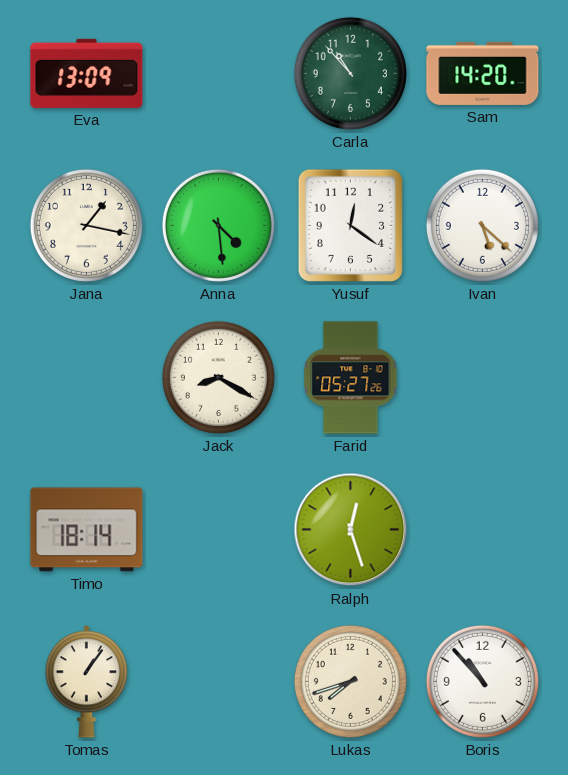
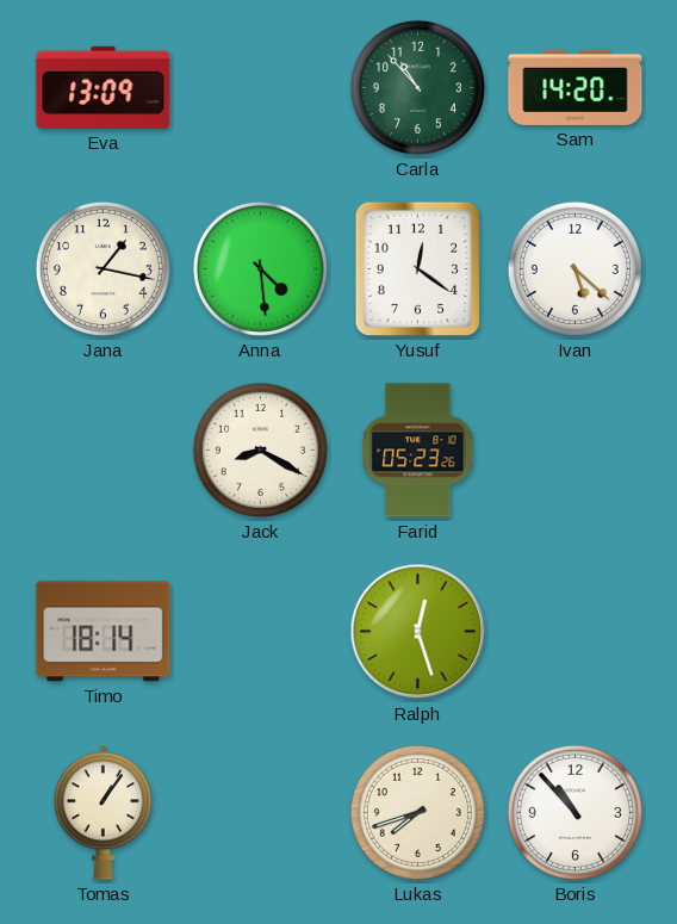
Farid: 05:27 -> 05:23
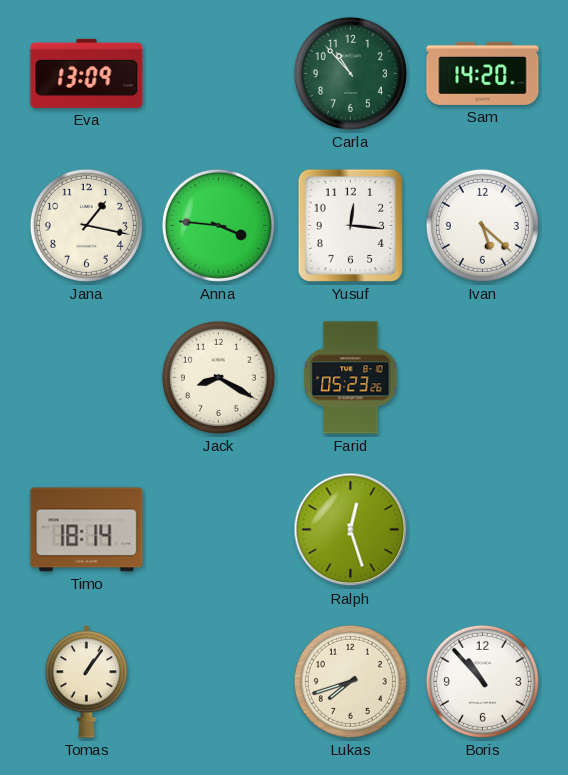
Anna: 4:29 -> 3:46
Yusuf: 12:21 -> 12:16
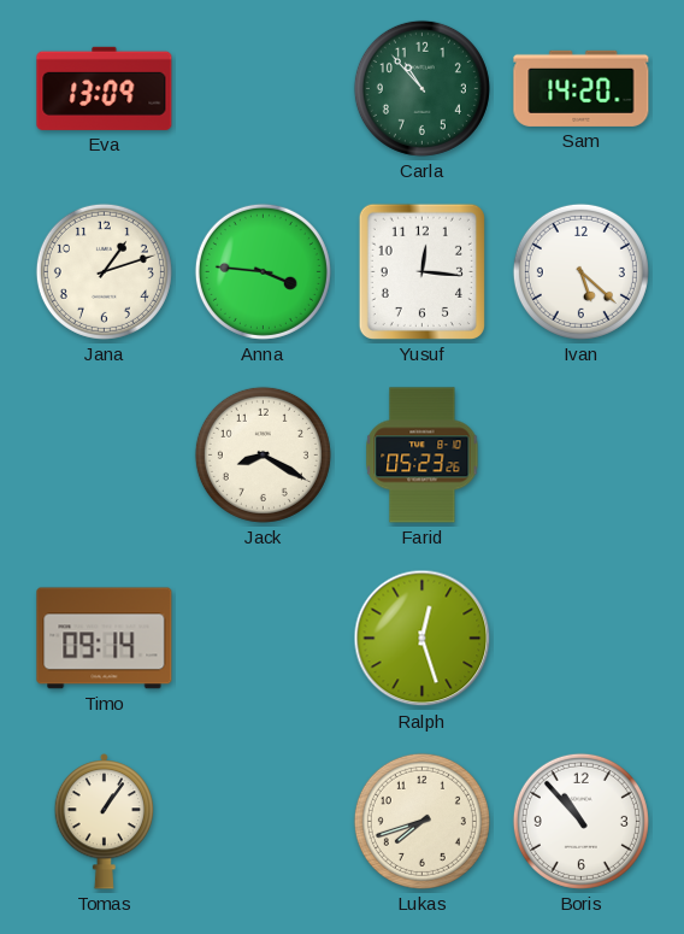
Jana: 1:17 -> 1:12
Timo: 18:14 -> 09:14
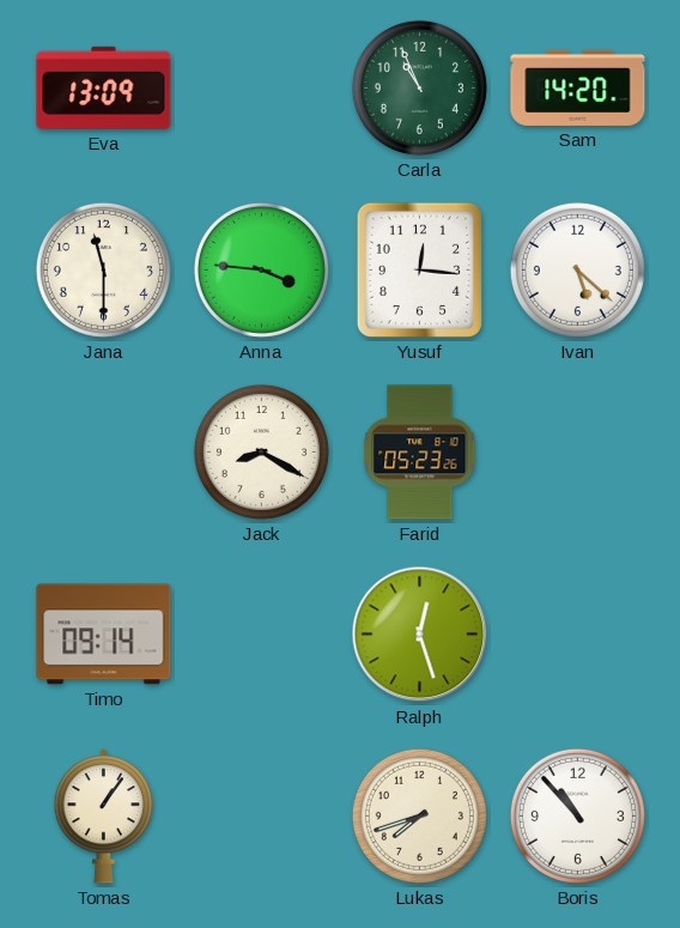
Carla: 10:53 -> 10:56
Jana: 1:12 -> 11:30
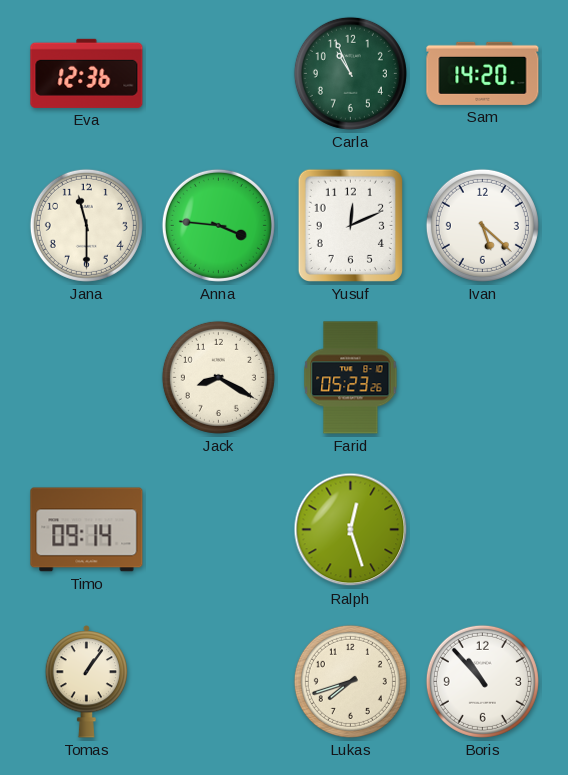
Eva: 13:09 -> 12:36
Yusuf: 12:16 -> 12:11
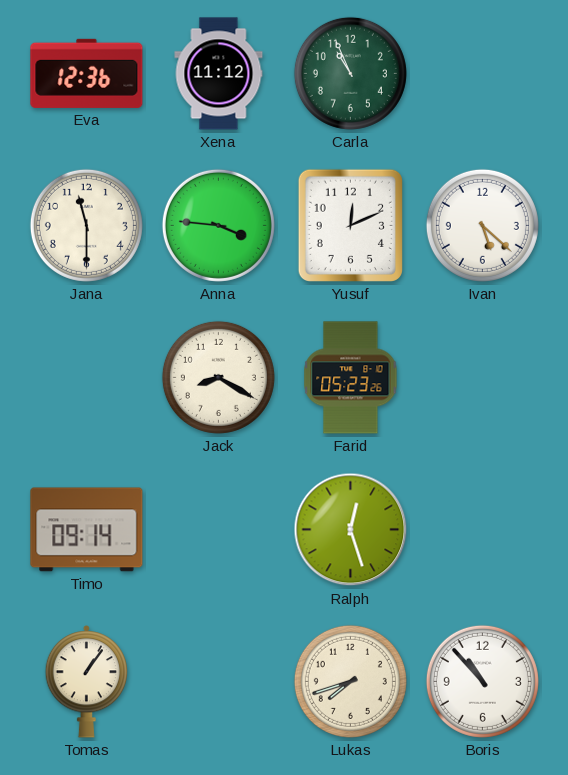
Xena: none -> 11:12
Sam: 14:20 -> none
